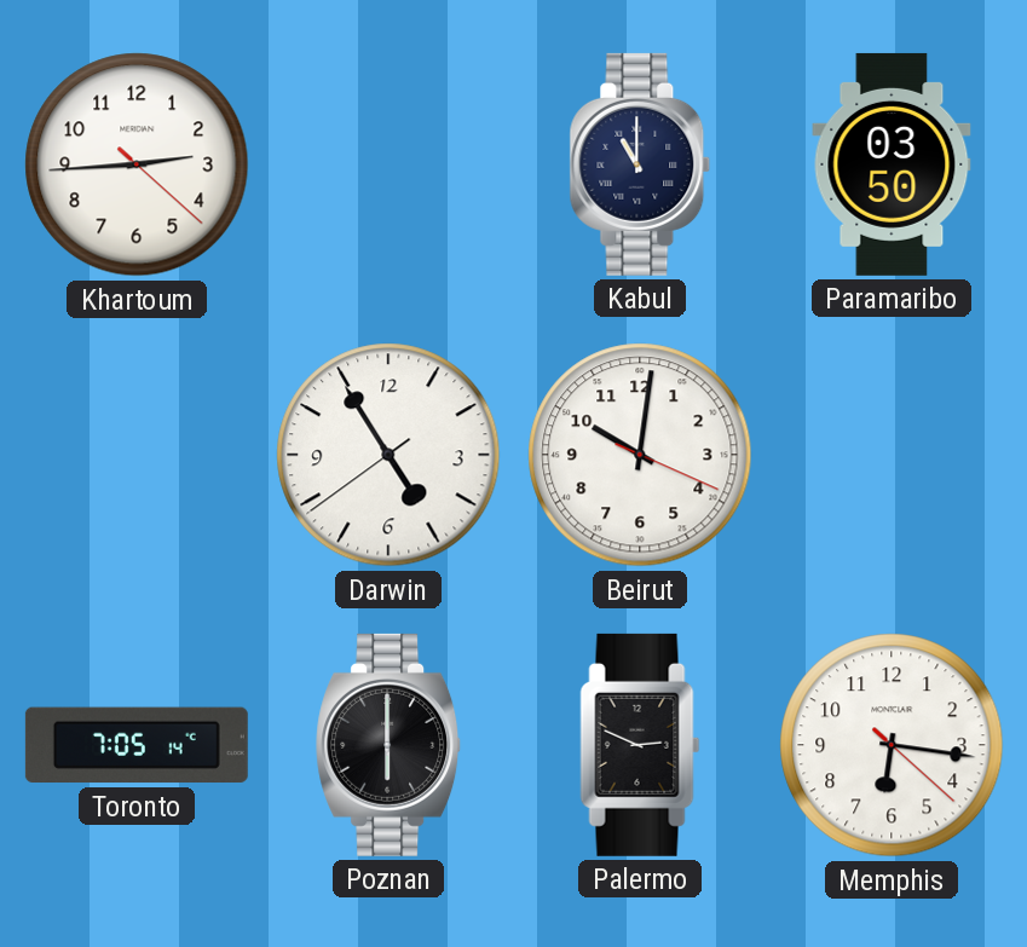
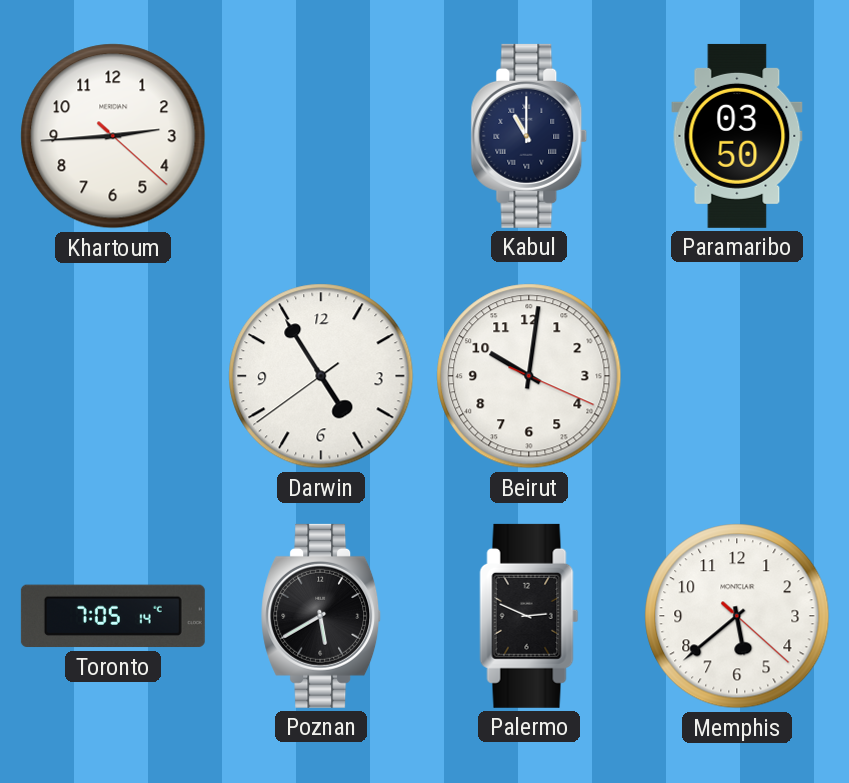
Poznan: 6:00 -> 5:40
Memphis: 6:16 -> 5:38
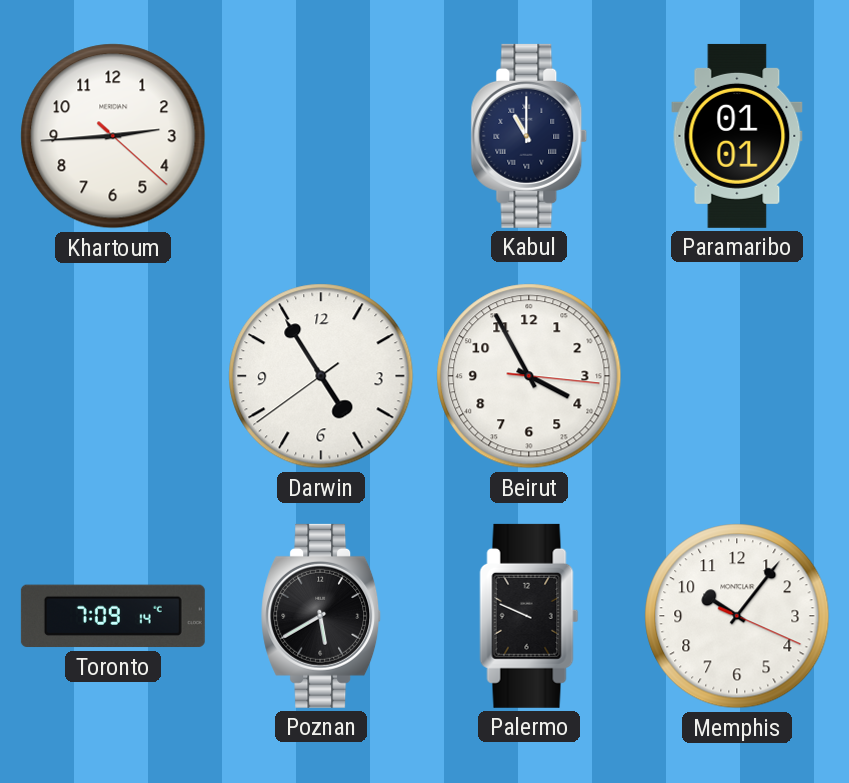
Paramaribo: 03:50 -> 01:01
Beirut: 10:01 -> 3:55
Toronto: 7:05 -> 7:09
Palermo: 2:49 -> 9:49
Memphis: 5:38 -> 10:06
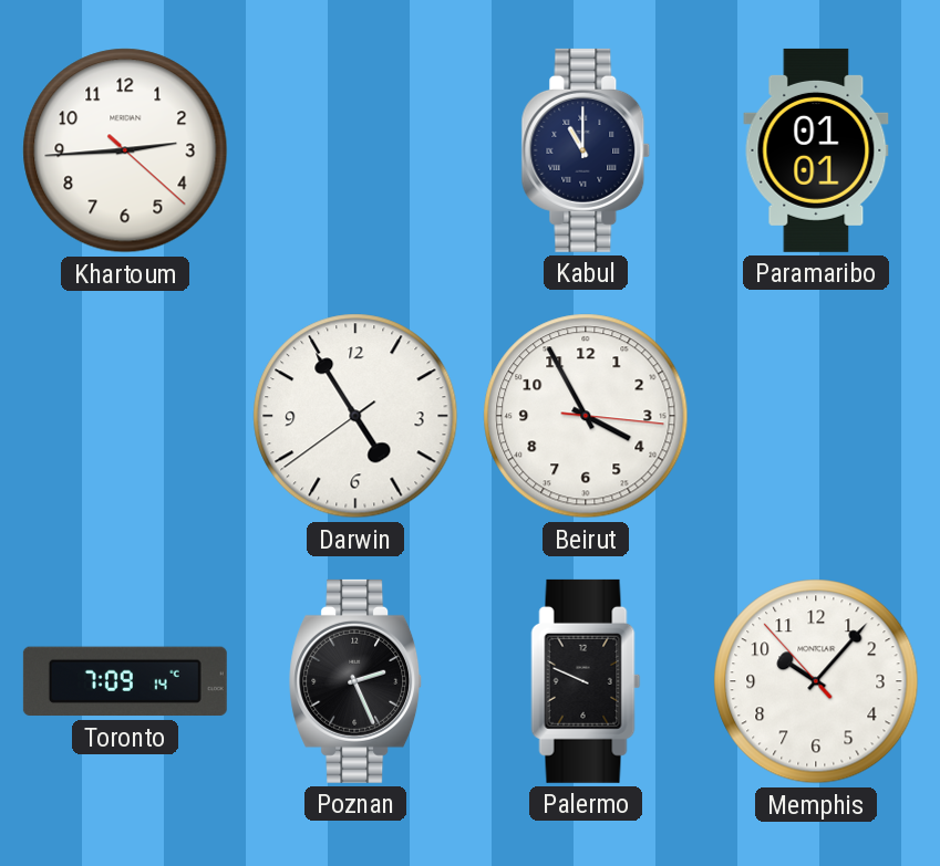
Poznan: 5:40 -> 2:26
Memphis: 10:06:19 -> 10:06:53
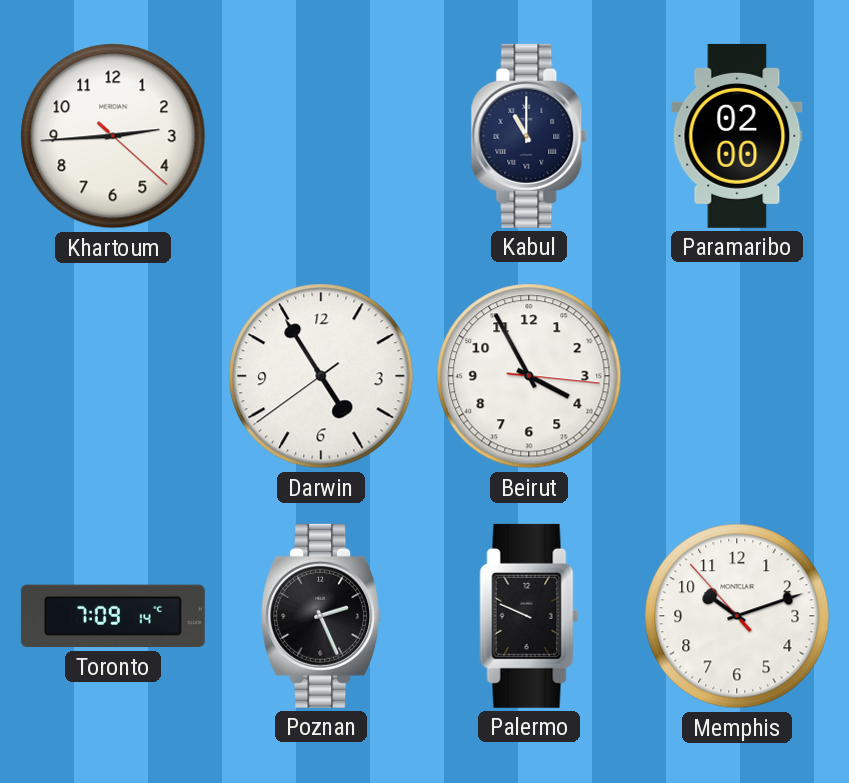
Paramaribo: 01:01 -> 02:00
Memphis: 10:06 -> 10:11
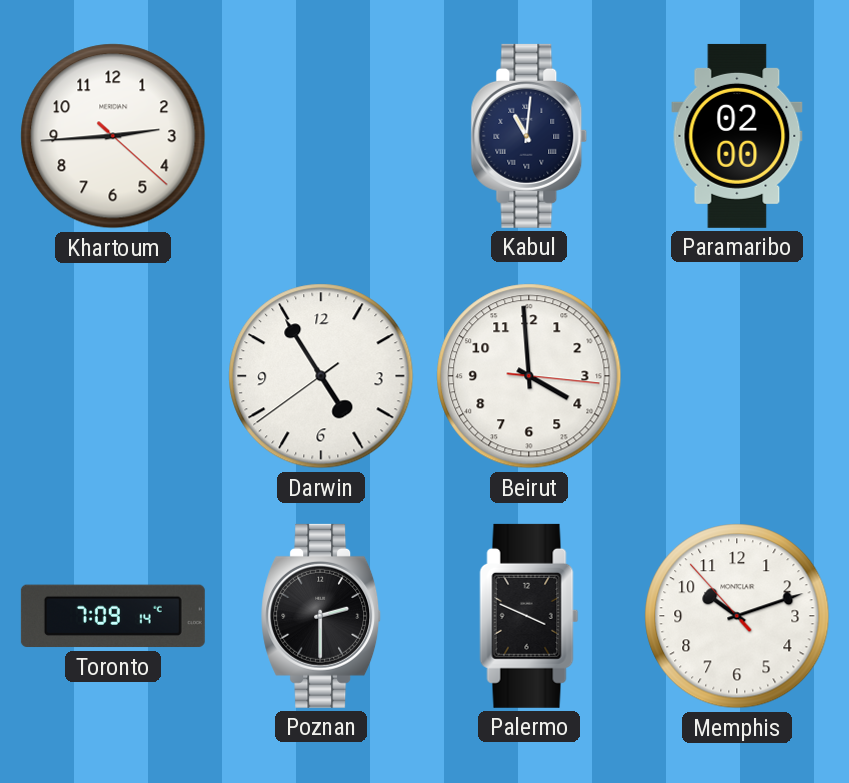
Kabul: 11:00 -> 11:01
Beirut: 3:55 -> 3:59
Poznan: 2:26 -> 2:30
Palermo: 9:49 -> 3:49
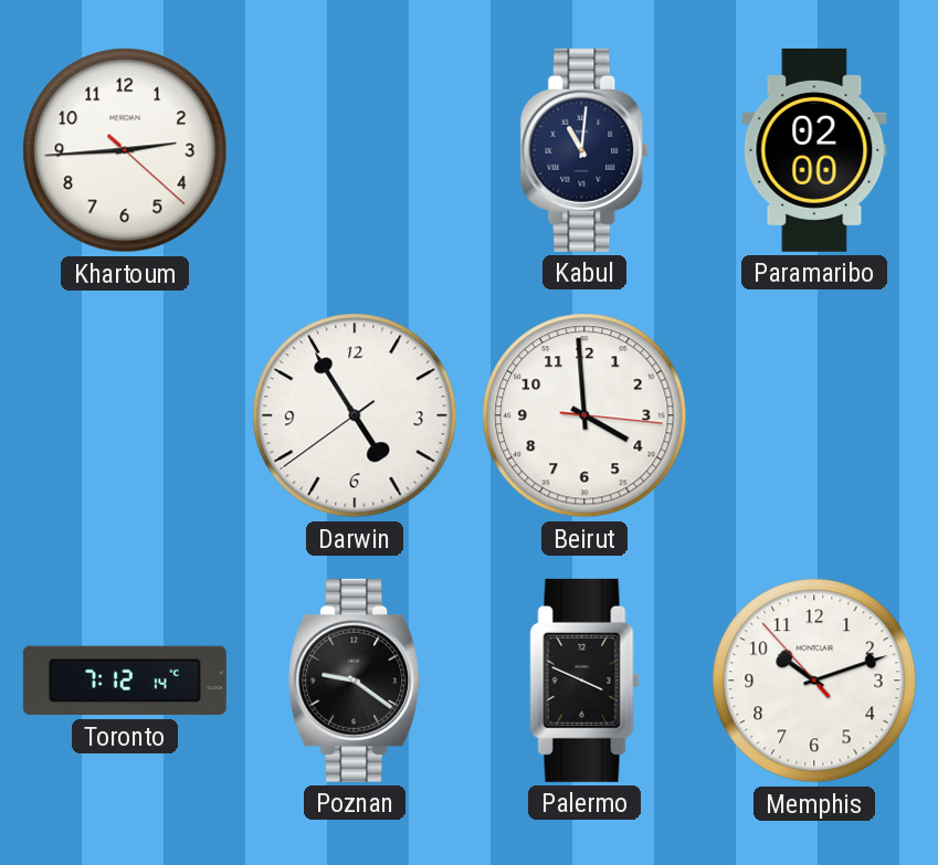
Toronto: 7:09 -> 7:12
Poznan: 2:30 -> 9:21
